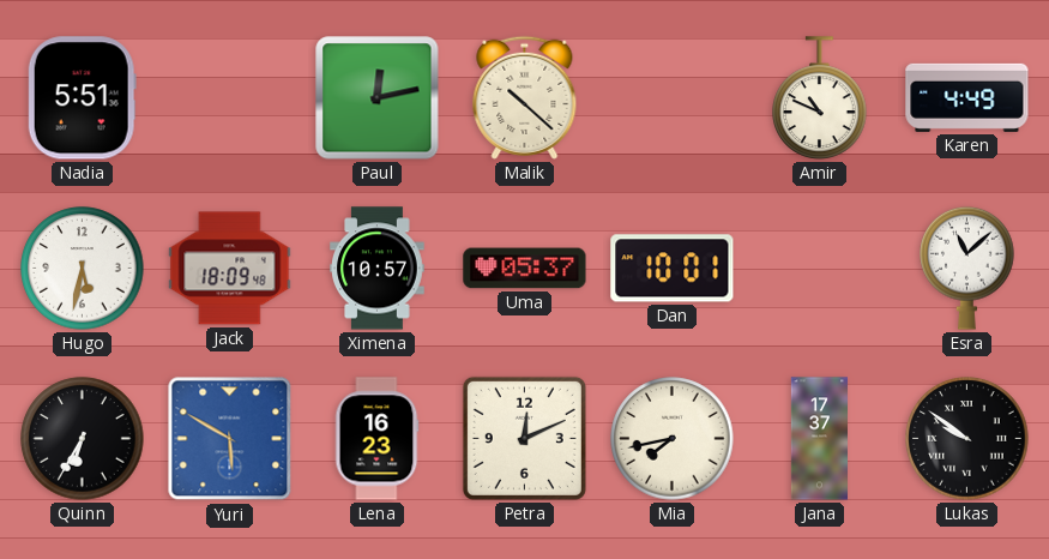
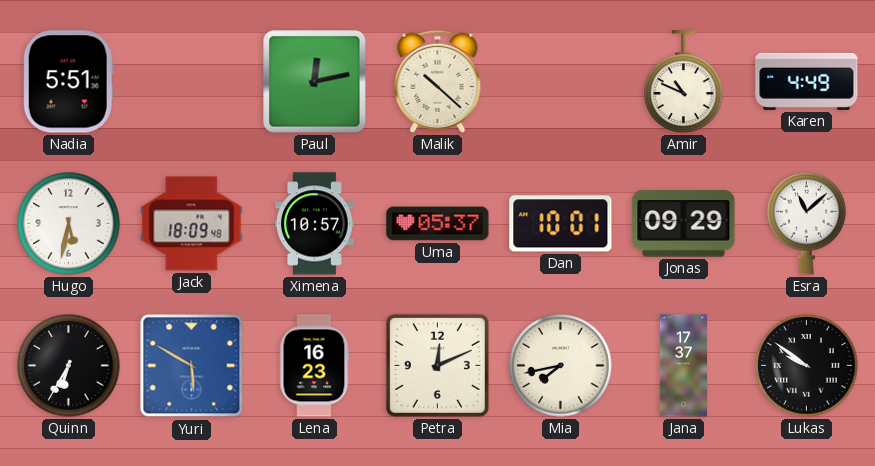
Jonas: none -> 09:29
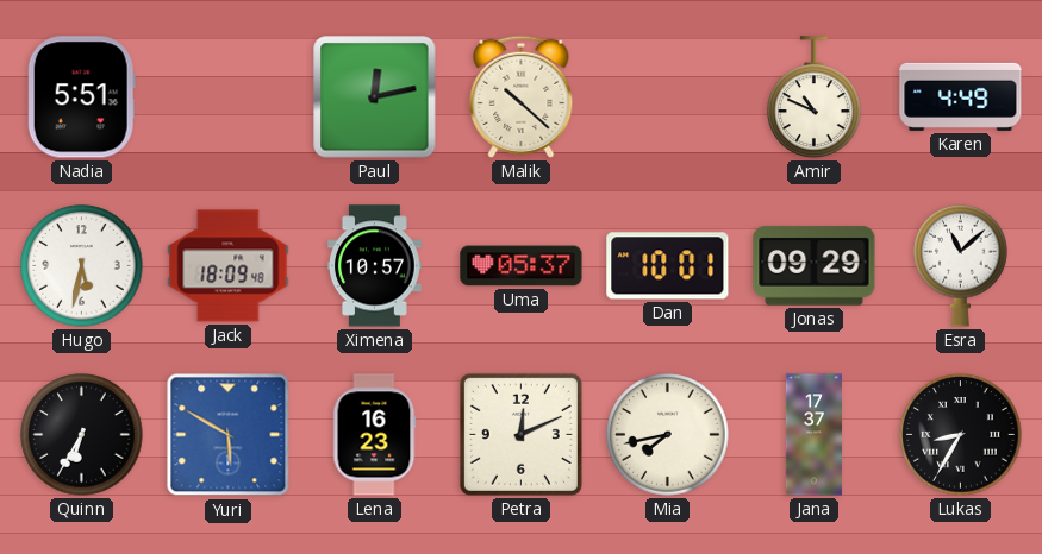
Lukas: 9:51 -> 8:35
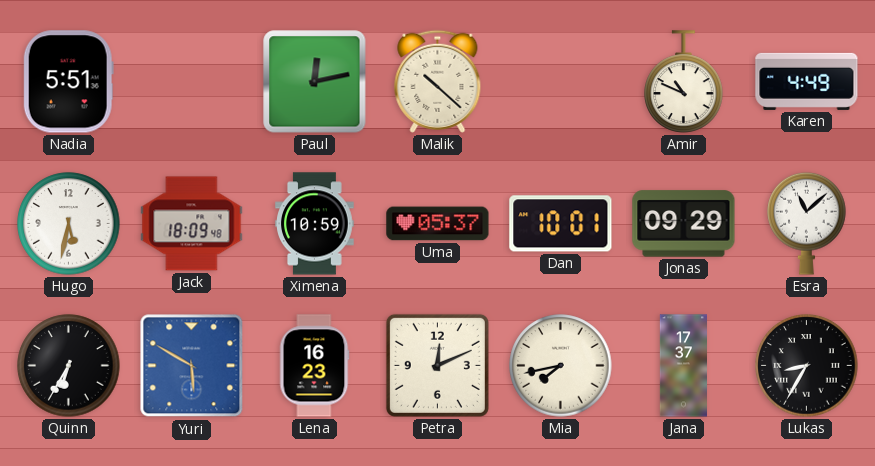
Ximena: 10:57 -> 10:59
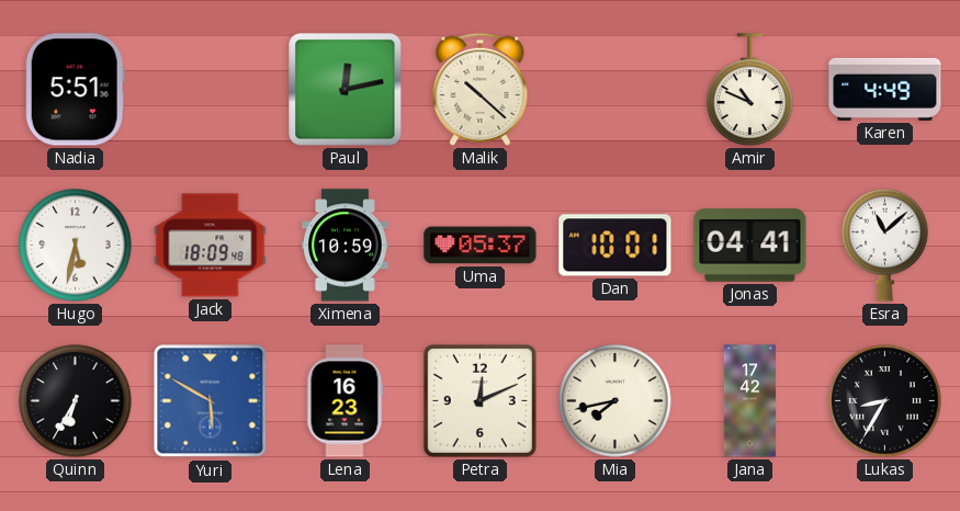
Jonas: 09:29 -> 04:41
Jana: 17:37 -> 17:42
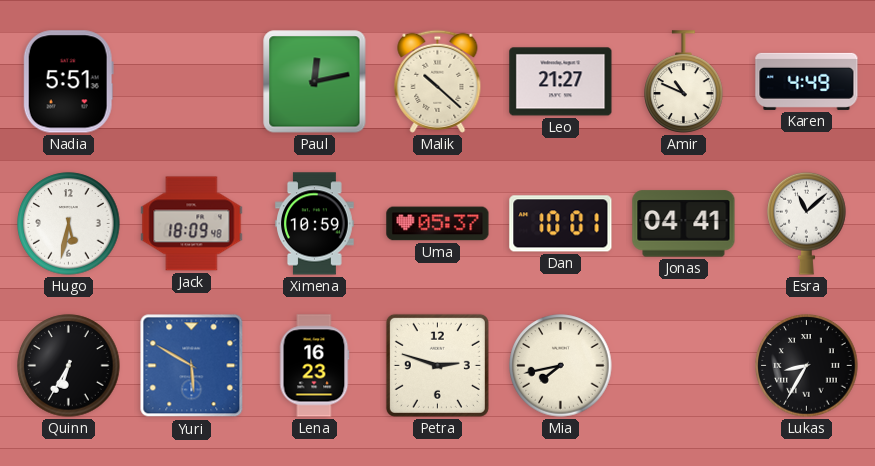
Leo: none -> 21:27
Petra: 12:11 -> 2:48
Jana: 17:42 -> none
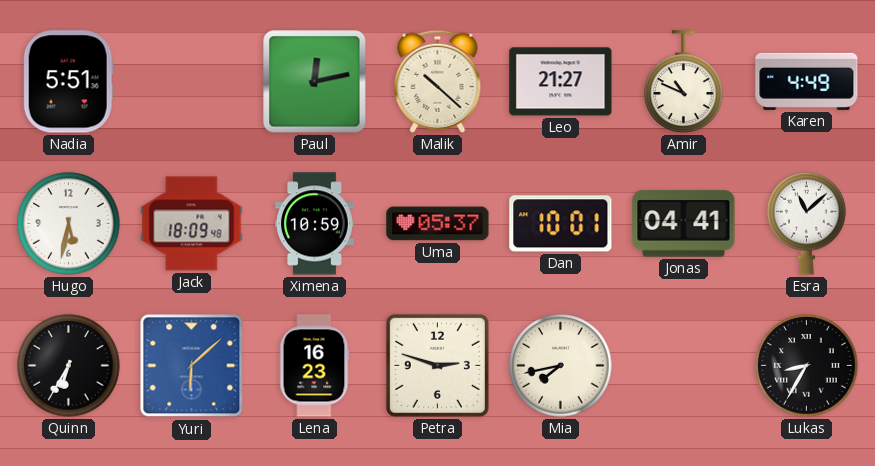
Yuri: 5:50 -> 6:08
